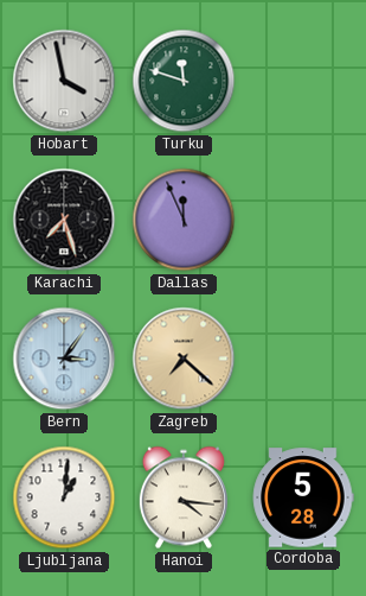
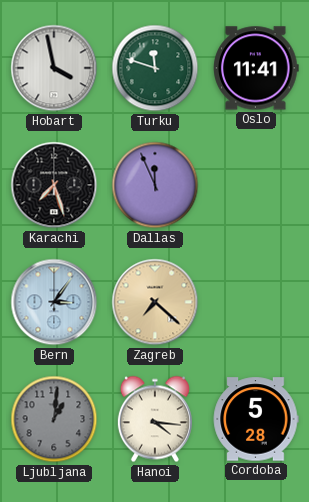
Oslo: none -> 11:41
Ljubljana dial: white -> grey
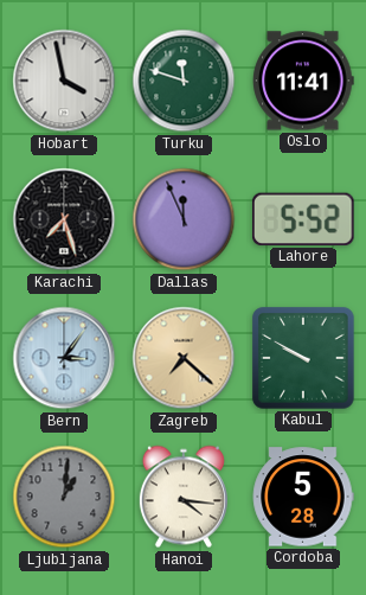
Lahore: none -> 5:52
Kabul: none -> 9:50
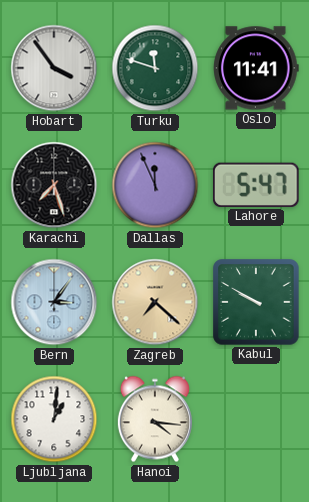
Hobart: 3:58 -> 3:54
Lahore: 5:52 -> 5:47
Ljubljana dial: grey -> white
Cordoba: 5:28 -> none
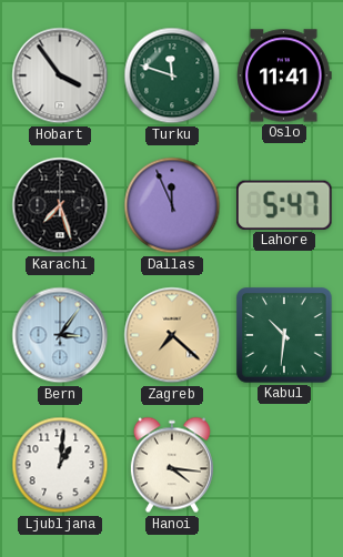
Kabul: 9:50 -> 10:31
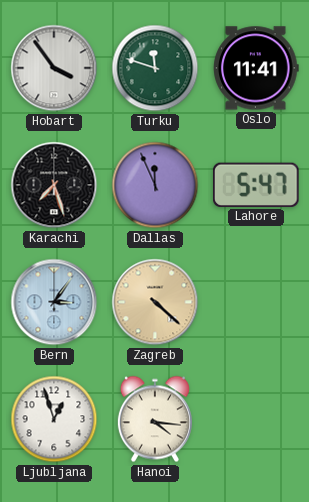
Zagreb: 7:22 -> 4:22
Kabul: 10:31 -> none
Ljubljana: 1:01 -> 12:57
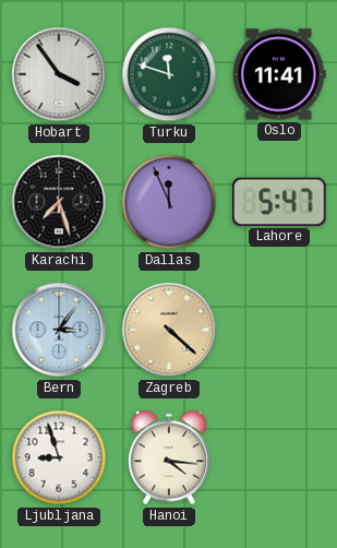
Ljubljana: 12:57 -> 8:57
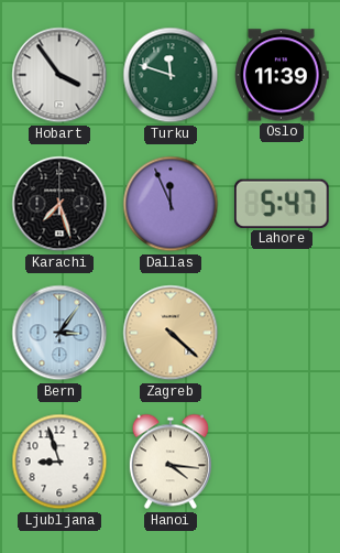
Oslo: 11:41 -> 11:39
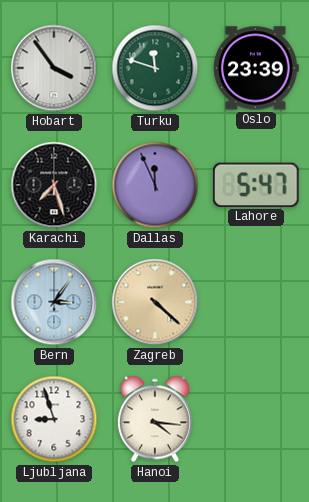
Oslo: 11:39 -> 23:39
